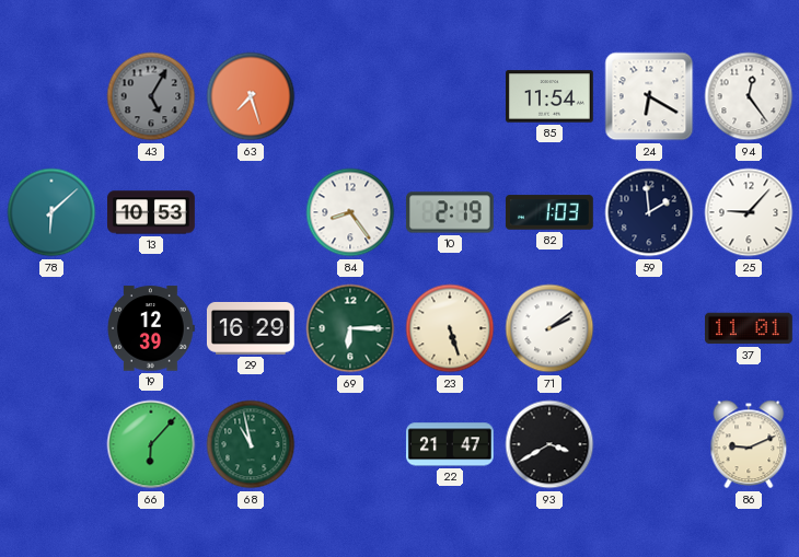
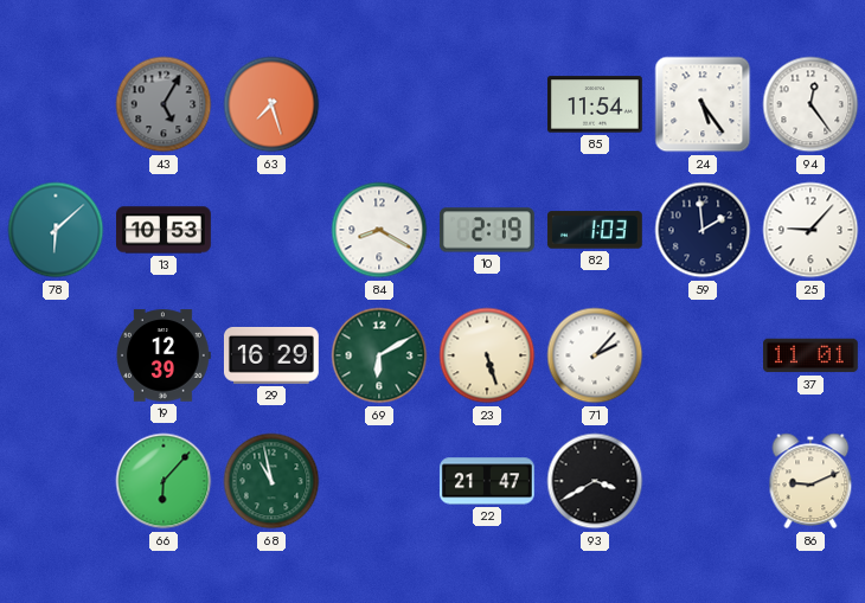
24: 6:20 -> 5:24
84: 8:24 -> 8:20
69: 6:15 -> 6:10
71: 2:09 -> 2:07
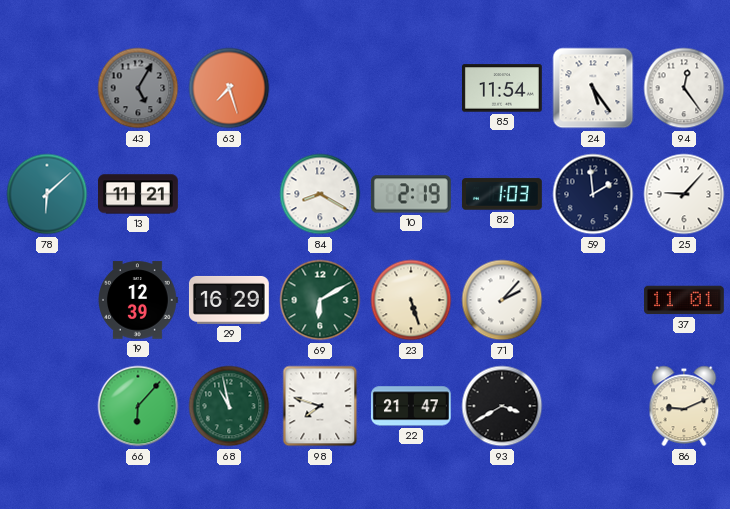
13: 10:53 -> 11:21
98: none -> 7:48
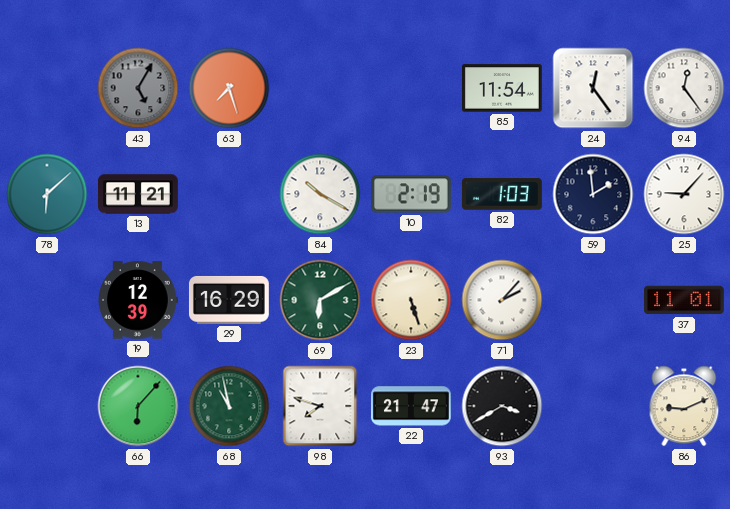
24: 5:24 -> 12:24
84: 8:20 -> 10:20
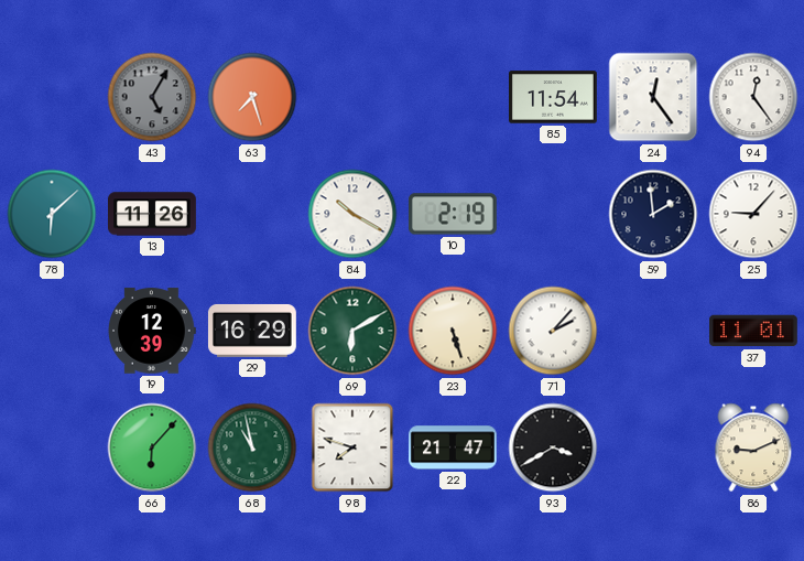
13: 11:21 -> 11:26
82: 1:03 -> none
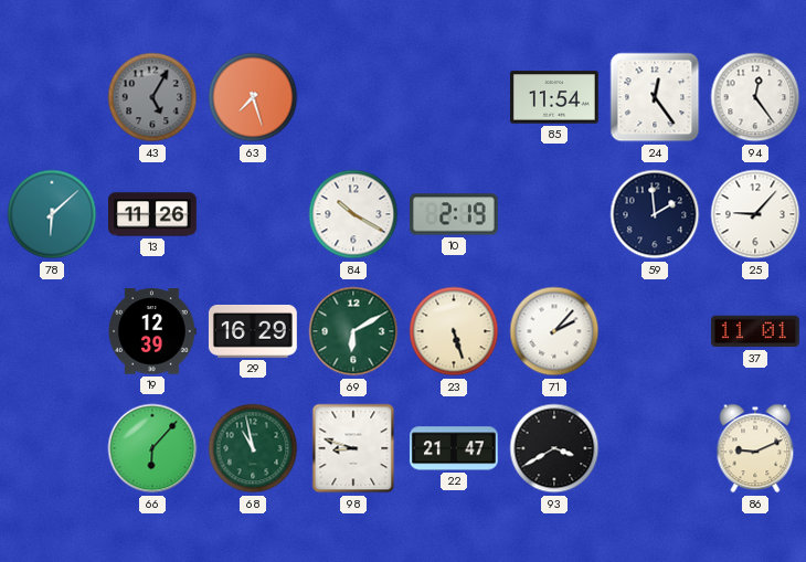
98: 7:48 -> 8:48
